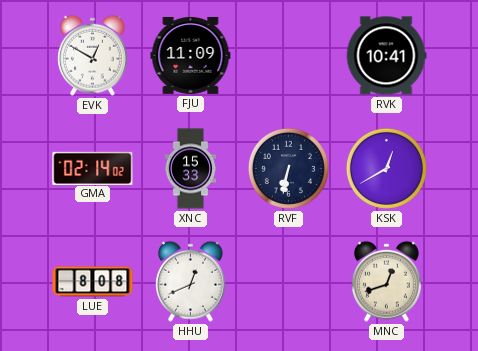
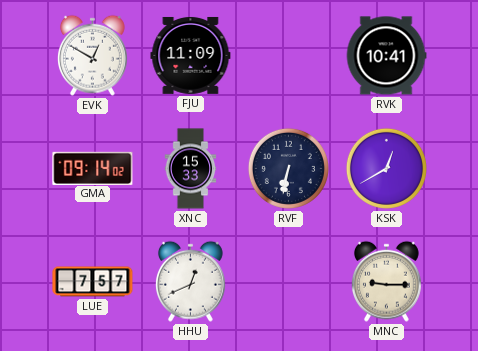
GMA: 02:14 -> 09:14
LUE: 8:08 -> 7:57
MNC: 12:42 -> 9:15
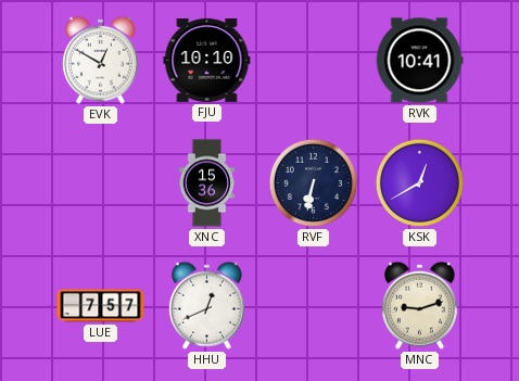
FJU: 11:09 -> 10:10
GMA: 09:14 -> none
XNC: 15:33 -> 15:36
MNC: 9:15 -> 9:12
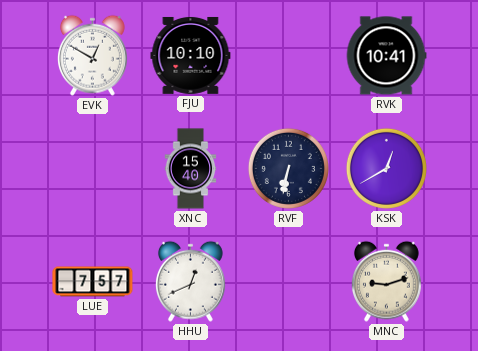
XNC: 15:36 -> 15:40
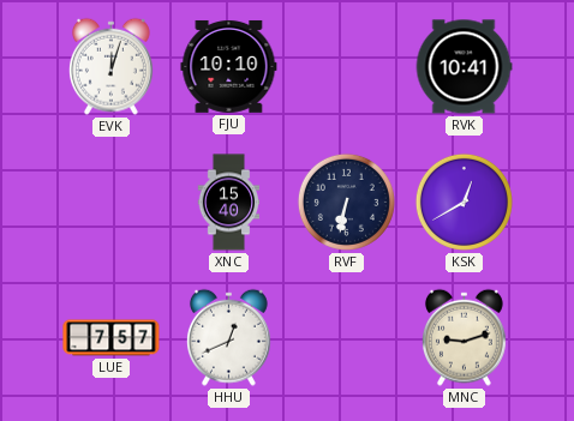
EVK: 12:50 -> 12:03
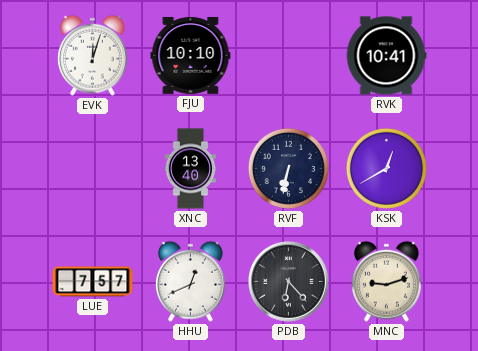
XNC: 15:40 -> 13:40
PDB: none -> 6:23
